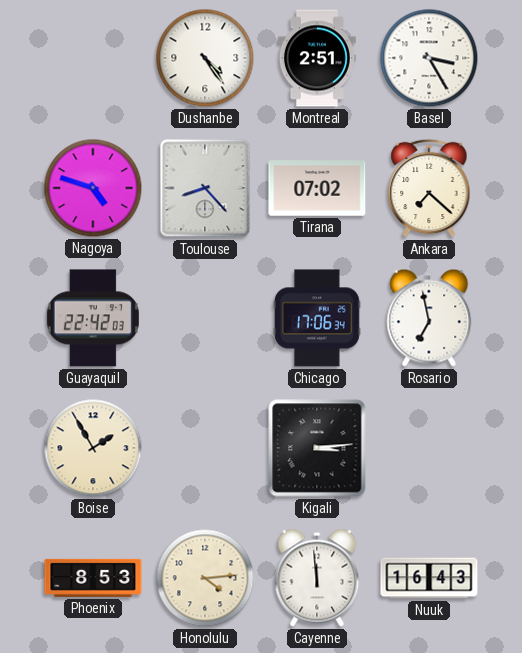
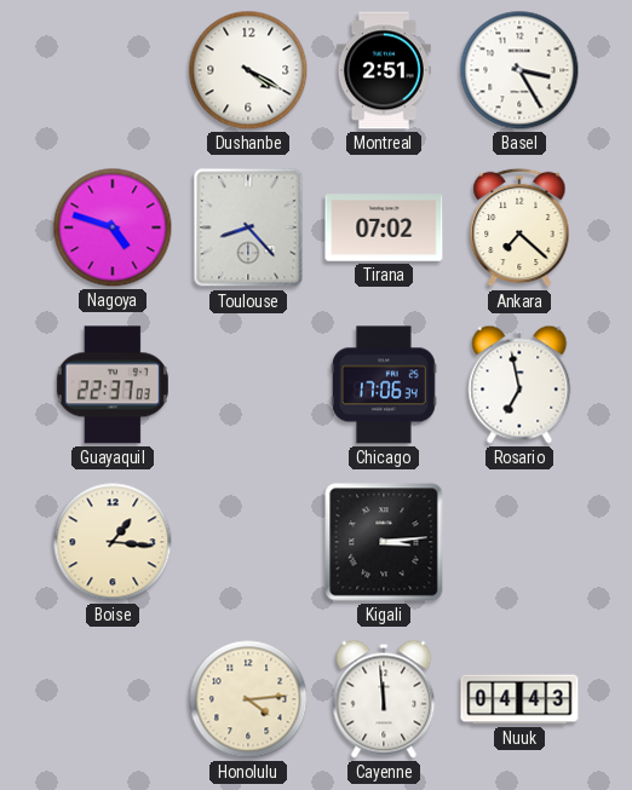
Dushanbe: 4:24 -> 4:20
Guayaquil: 22:42 -> 22:37
Boise: 1:55 -> 1:16
Phoenix: 8:53 -> none
Nuuk: 16:43 -> 04:43
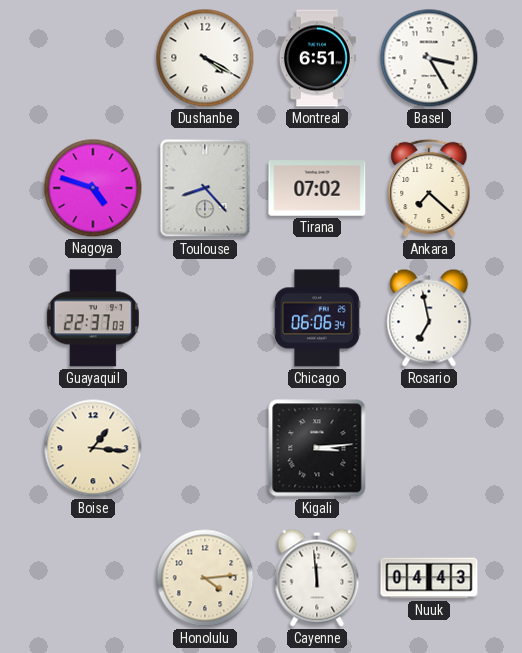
Montreal: 2:51 -> 6:51
Chicago: 17:06 -> 06:06
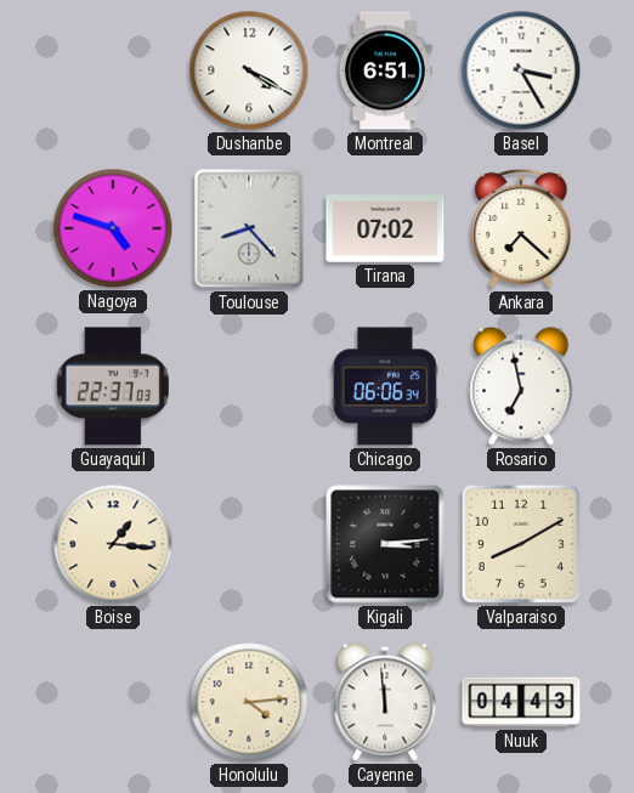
Valparaiso: none -> 8:10
